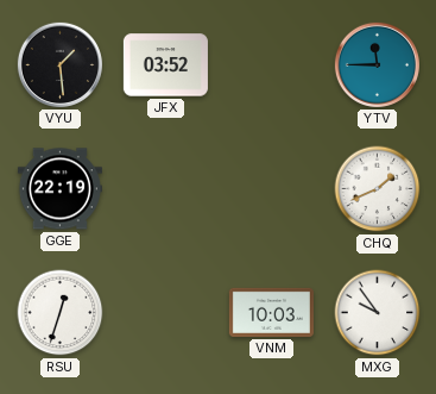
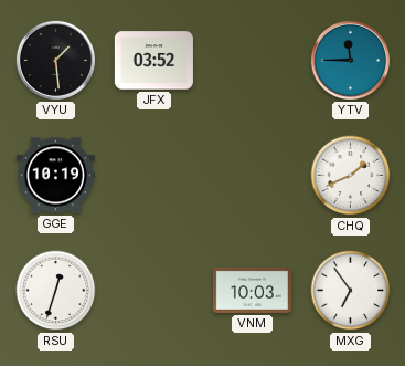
GGE: 22:19 -> 10:19
MXG: 9:54 -> 6:54
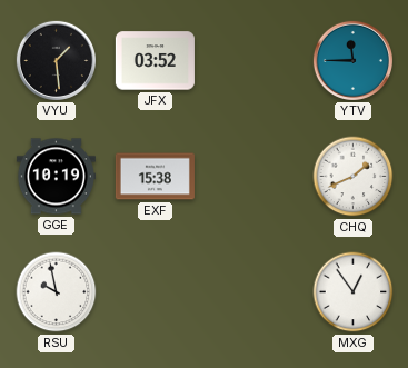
EXF: none -> 15:38
RSU: 12:33 -> 9:58
VNM: 10:03 -> none
MXG: 6:54 -> 12:54
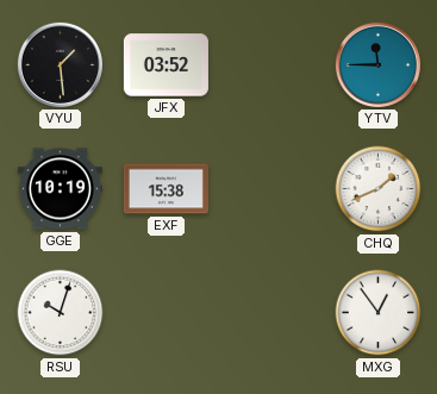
RSU: 9:58 -> 10:03
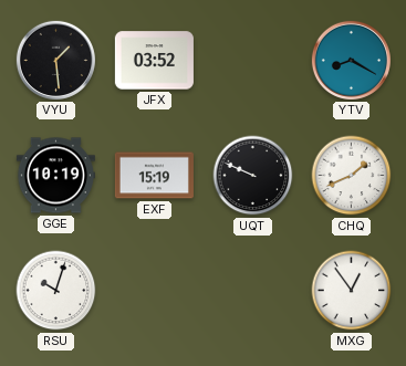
YTV: 11:45 -> 8:20
EXF: 15:38 -> 15:19
UQT: none -> 9:49
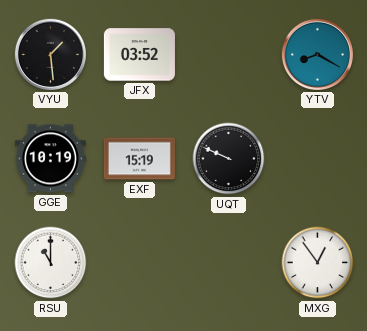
CHQ: 1:41 -> none
RSU: 10:03 -> 11:00
